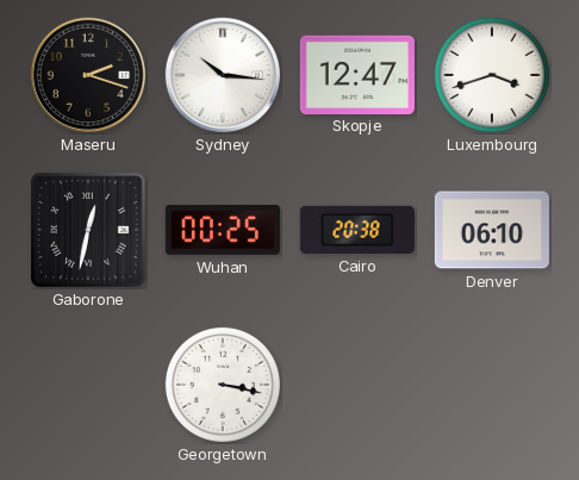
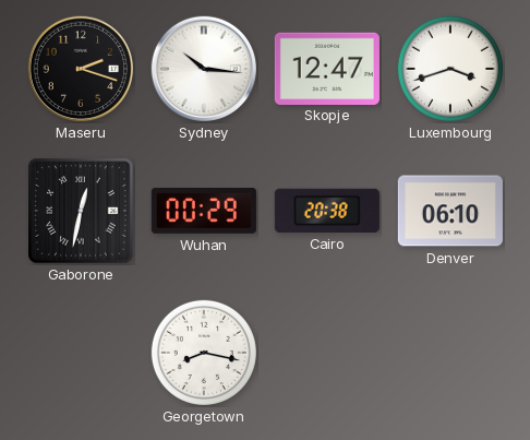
Wuhan: 00:25 -> 00:29
Georgetown: 3:17 -> 8:17
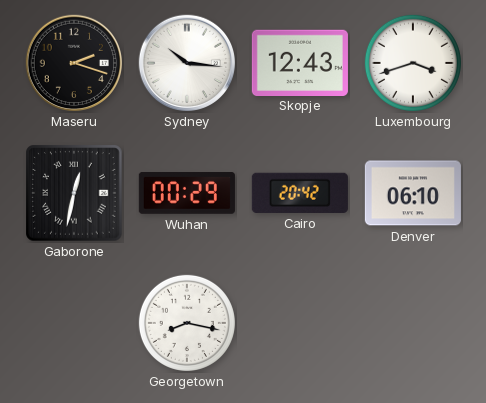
Skopje: 12:47 -> 12:43
Cairo: 20:38 -> 20:42
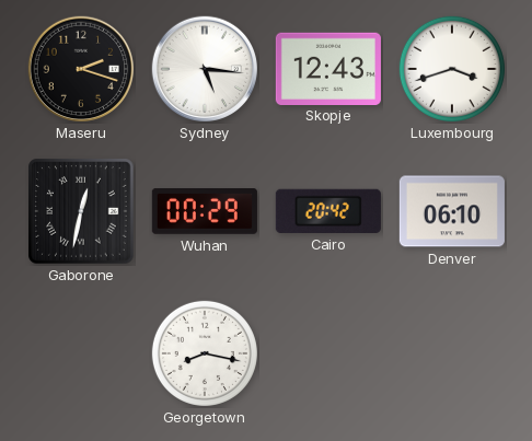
Sydney: 10:16 -> 5:16
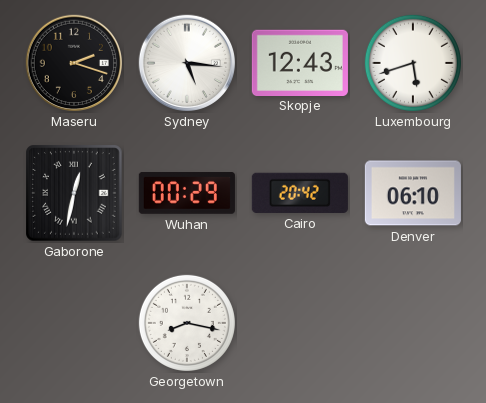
Luxembourg: 3:42 -> 5:42
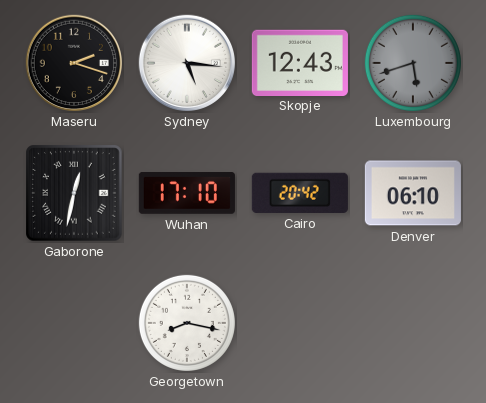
Luxembourg dial: white -> grey
Wuhan: 00:29 -> 17:10
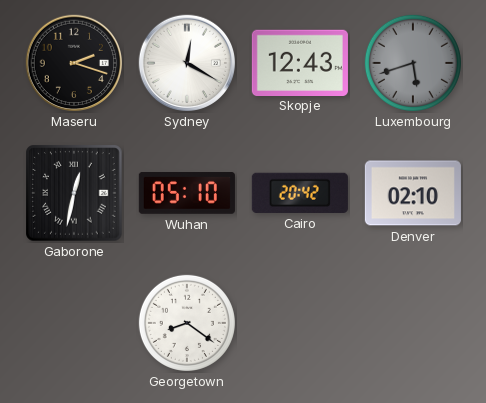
Sydney: 5:16 -> 12:20
Wuhan: 17:10 -> 05:10
Denver: 06:10 -> 02:10
Georgetown: 8:17 -> 8:21
